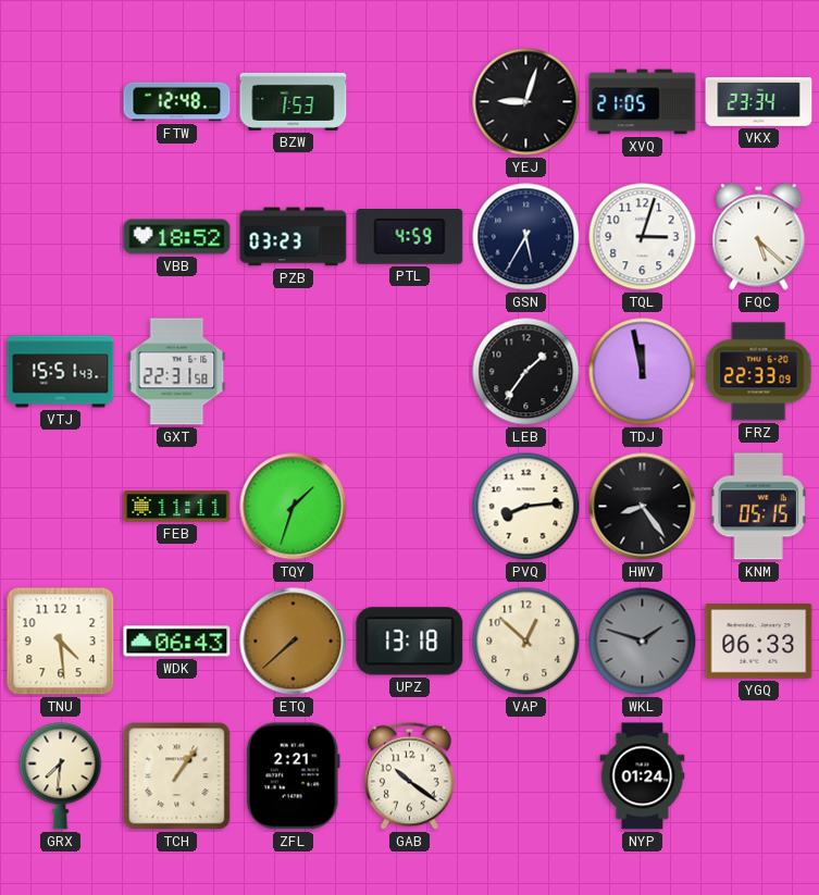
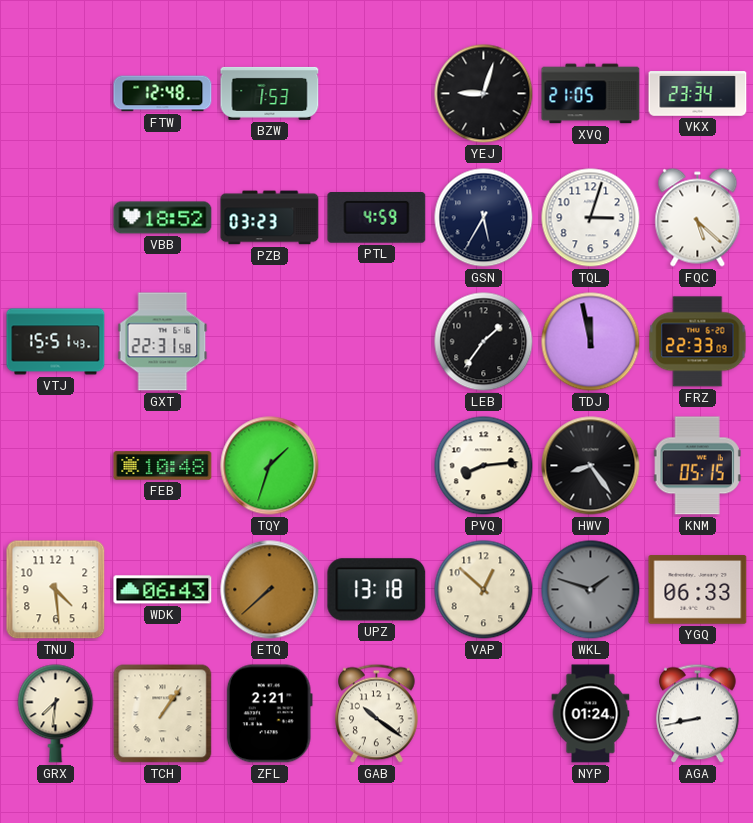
FEB: 11:11 -> 10:48
AGA: none -> 8:43
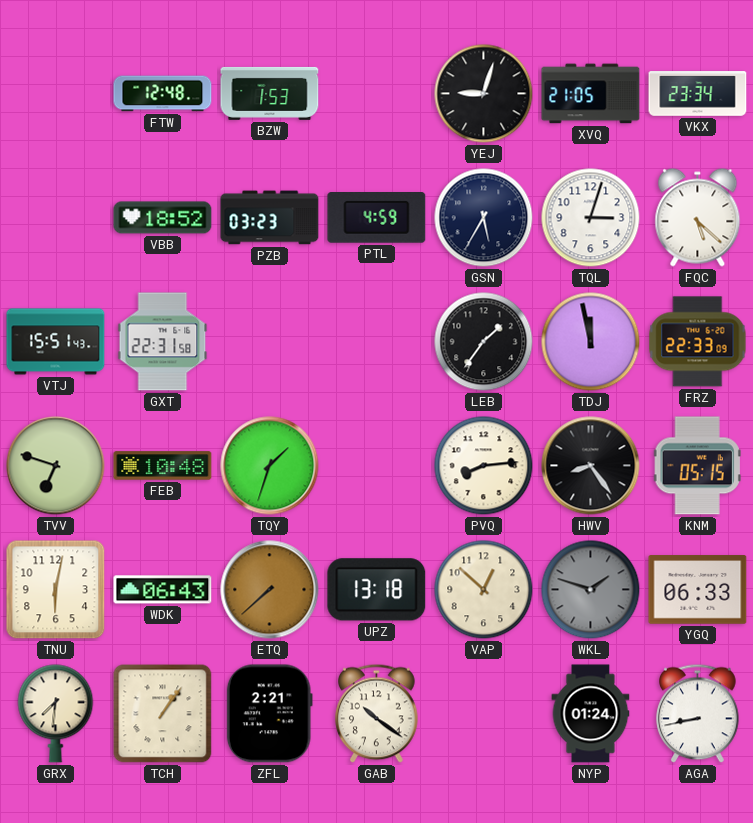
TVV: none -> 6:48
TNU: 4:29 -> 6:02
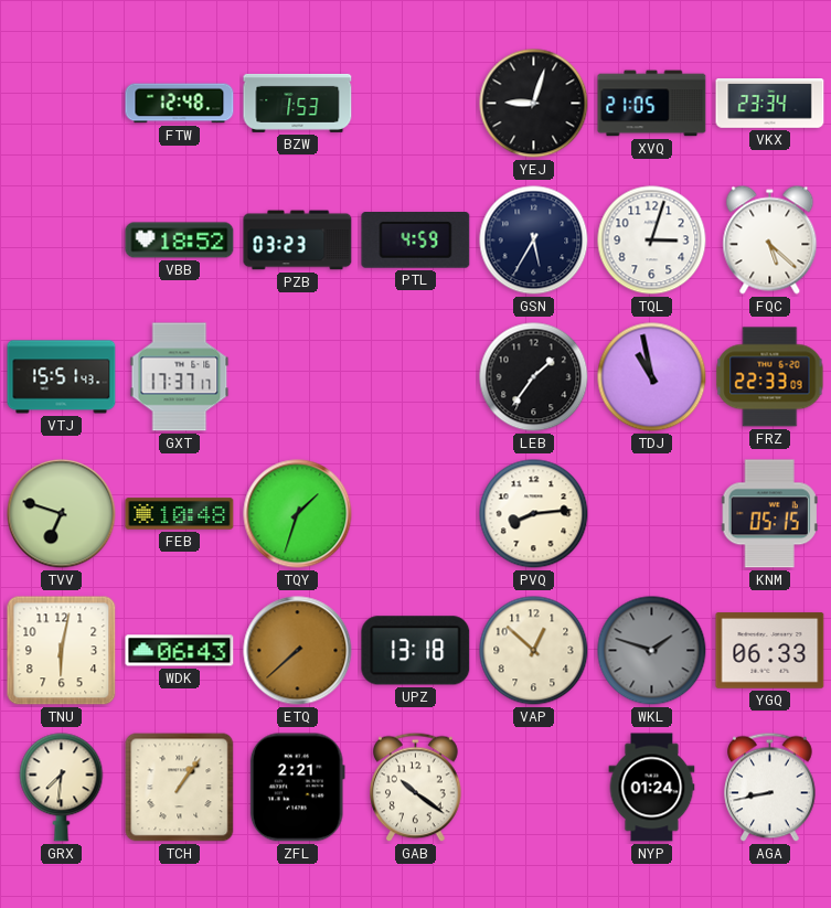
GXT: 22:31 -> 17:37
TDJ: 11:58 -> 10:58
HWV: 8:24 -> none
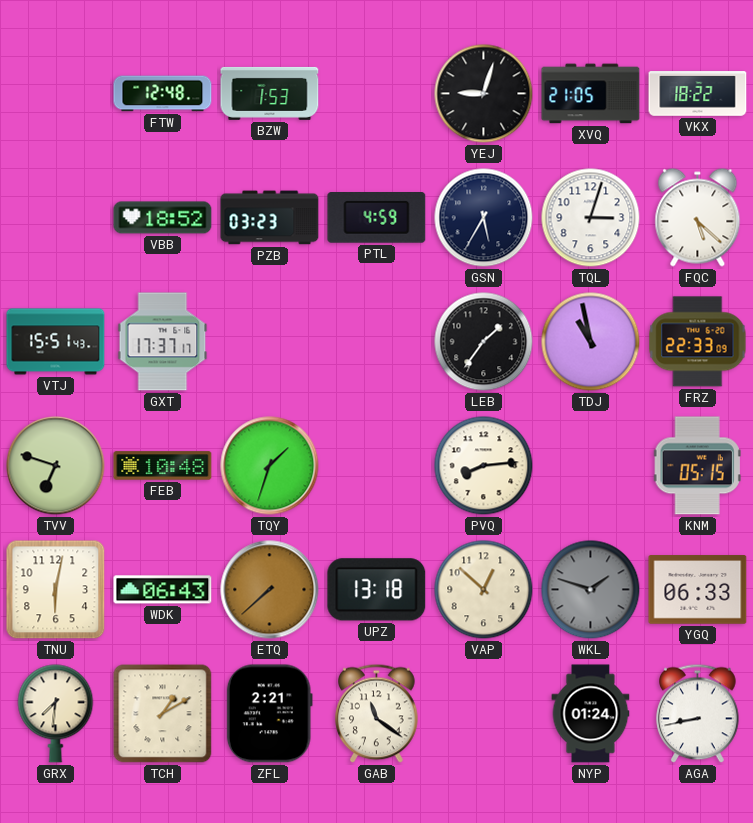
VKX: 23:34 -> 18:22
TCH: 1:06 -> 1:10
GAB: 10:21 -> 11:21
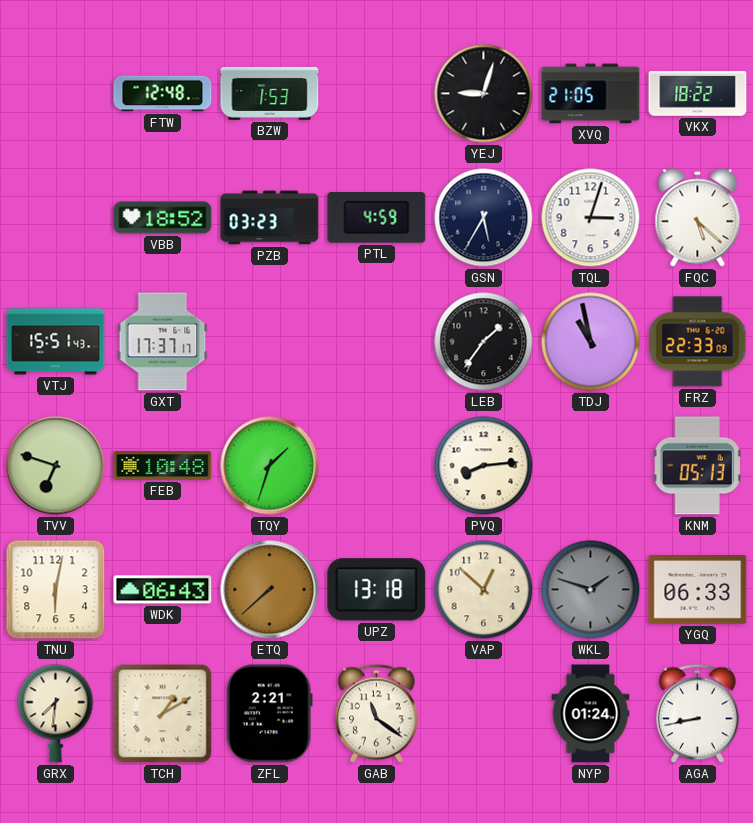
KNM: 05:15 -> 05:13
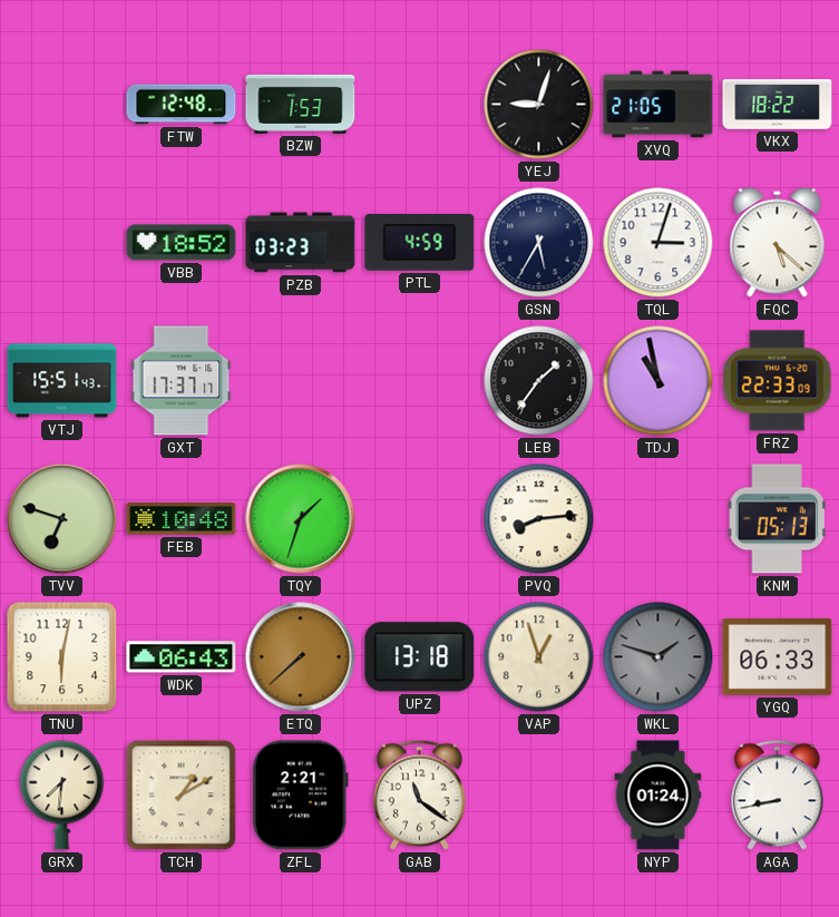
VAP: 12:52 -> 12:57
